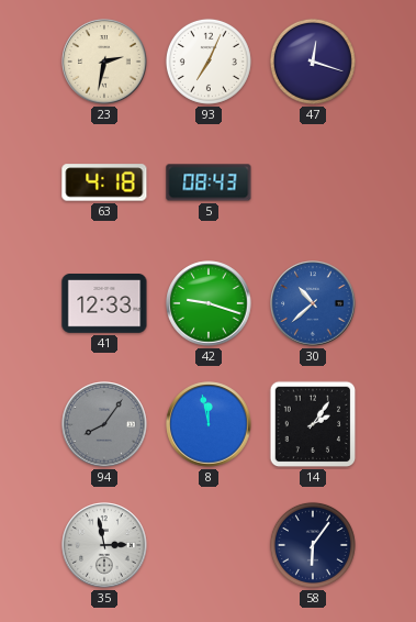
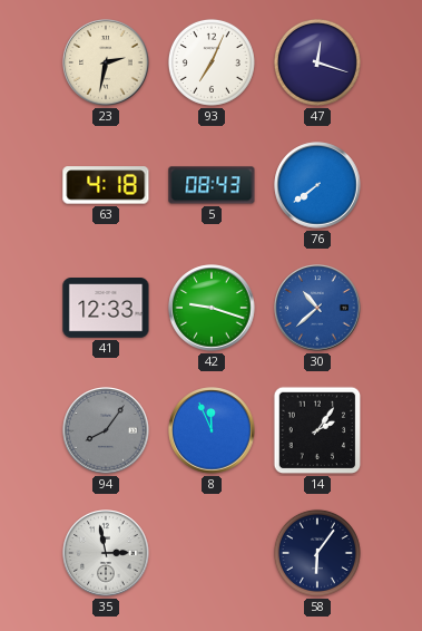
76: none -> 7:39
8: 11:58 -> 11:56
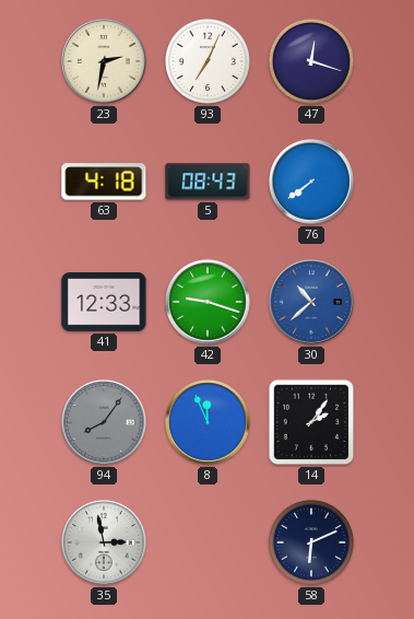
58: 6:06 -> 6:11
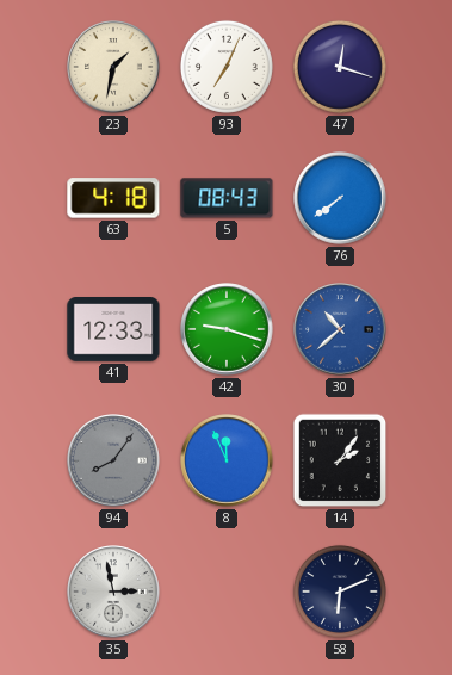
23: 2:32 -> 1:32
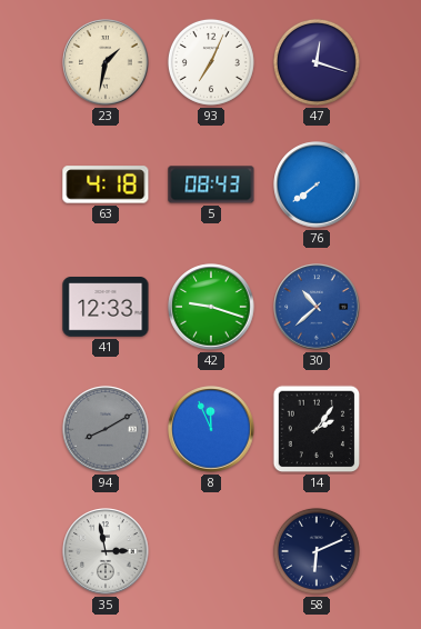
94: 8:06 -> 8:10
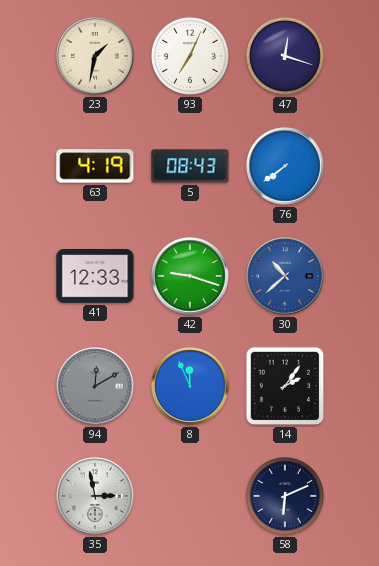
63: 4:18 -> 4:19
94: 8:10 -> 12:10
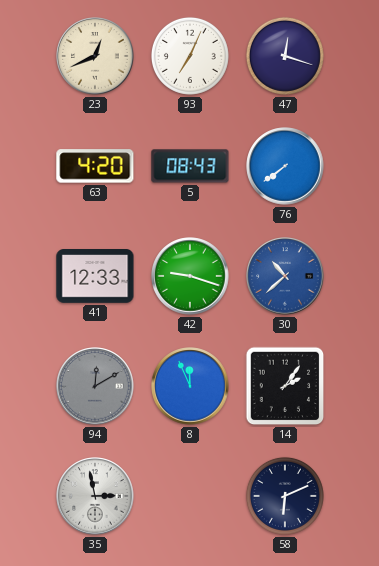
23: 1:32 -> 12:41
63: 4:19 -> 4:20
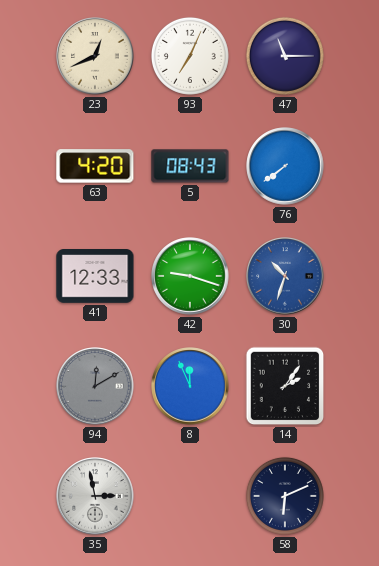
47: 12:18 -> 11:15
30: 10:38 -> 10:33
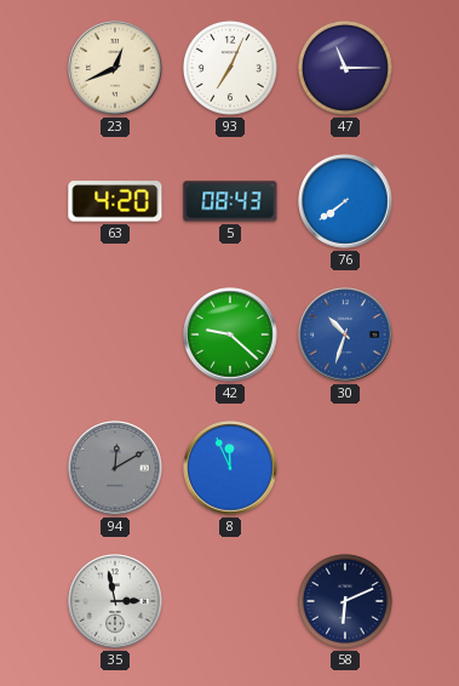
41: 12:33 -> none
42: 9:18 -> 9:22
14: 2:06 -> none
